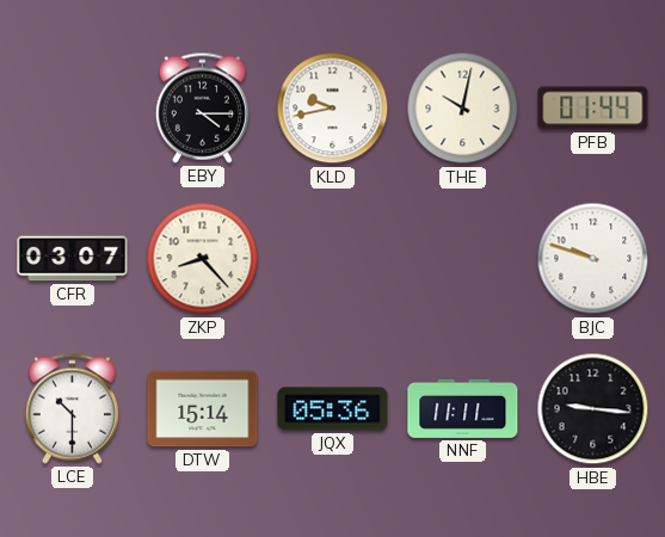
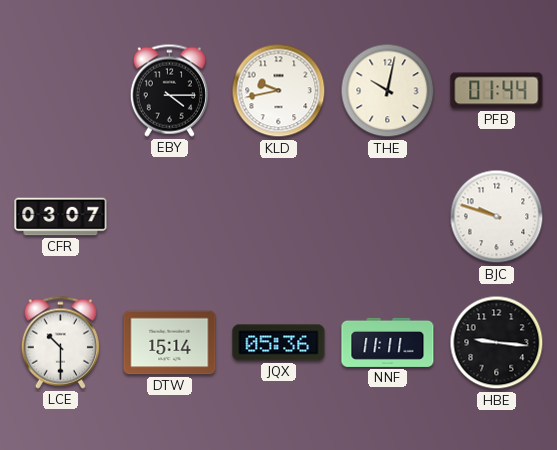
ZKP: 8:23 -> none
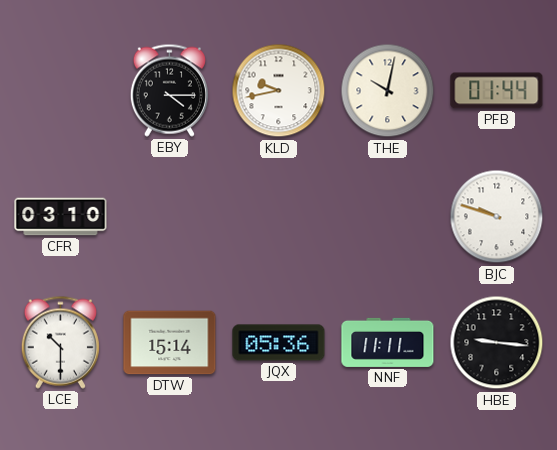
CFR: 03:07 -> 03:10
